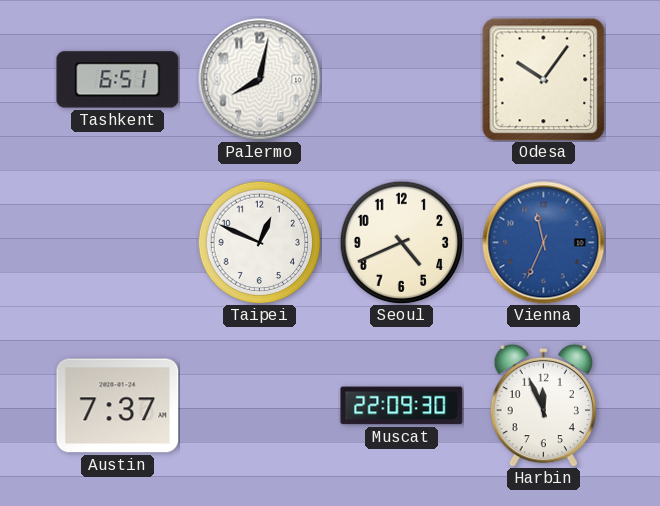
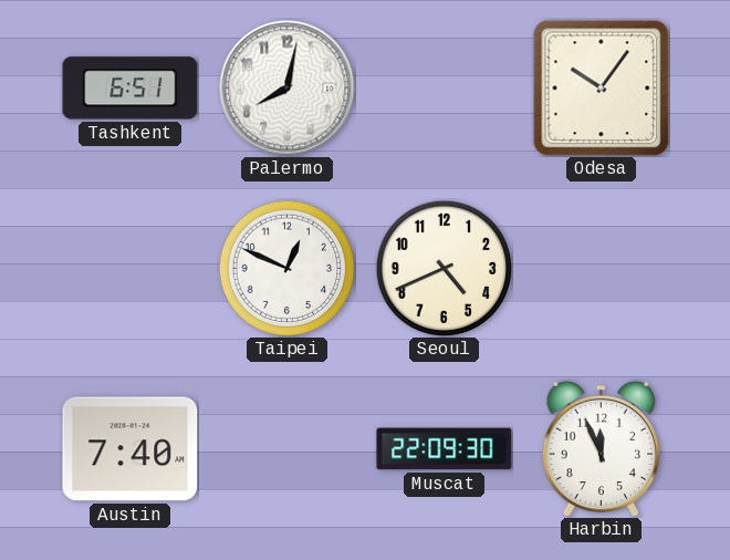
Vienna: 11:34 -> none
Austin: 7:37 -> 7:40
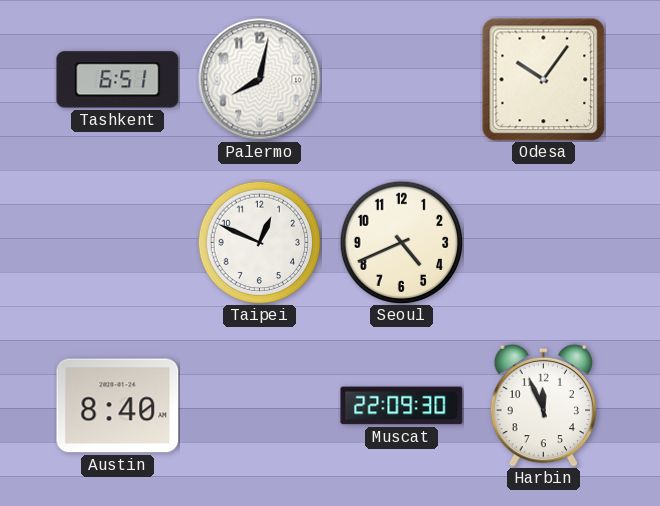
Austin: 7:40 -> 8:40
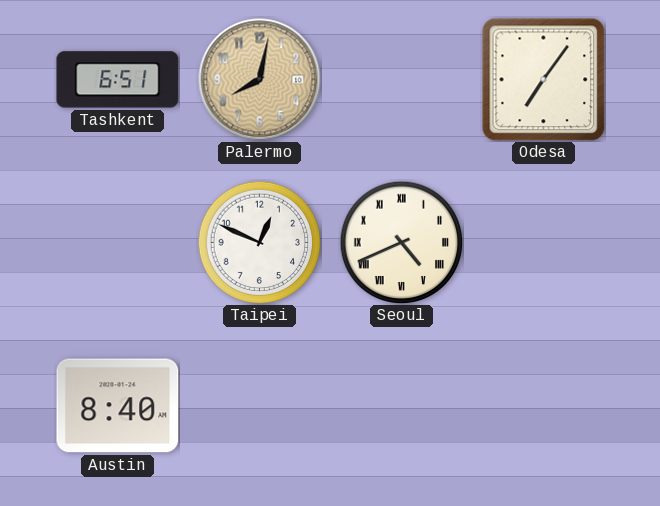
Palermo dial: white -> champagne
Odesa: 10:06 -> 7:06
Seoul numerals: Arabic -> Roman
Muscat: 22:09 -> none
Harbin: 11:56 -> none
